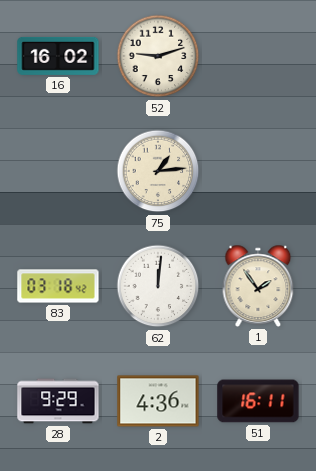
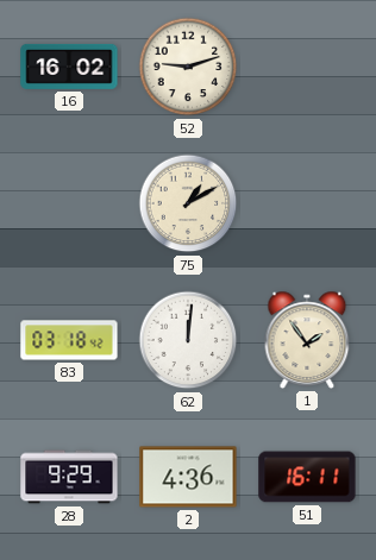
75: 1:14 -> 1:10
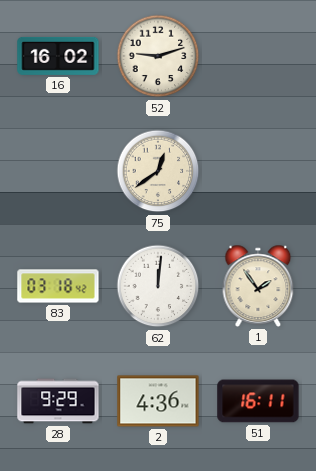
75: 1:10 -> 12:39
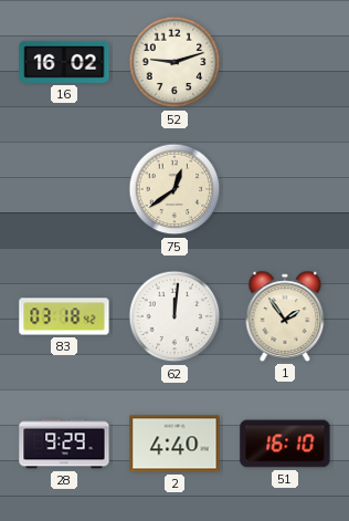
2: 4:36 -> 4:40
51: 16:11 -> 16:10
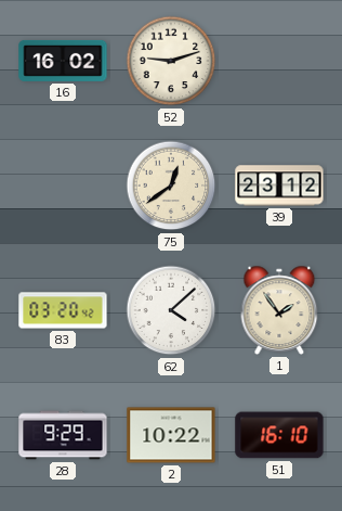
39: none -> 23:12
83: 03:18 -> 03:20
62: 12:01 -> 4:08
2: 4:40 -> 10:22
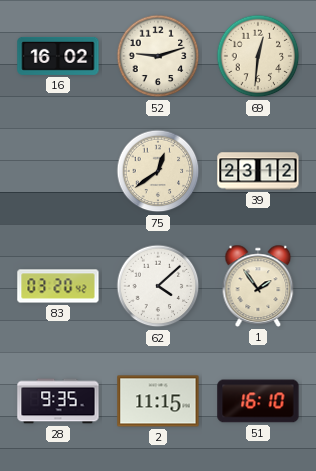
69: none -> 12:31
28: 9:29 -> 9:35
2: 10:22 -> 11:15
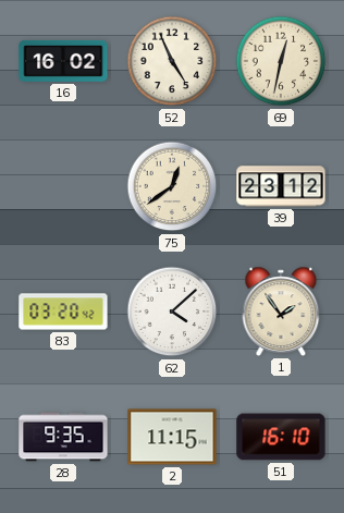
52: 9:12 -> 4:56
69: 12:31 -> 12:32
